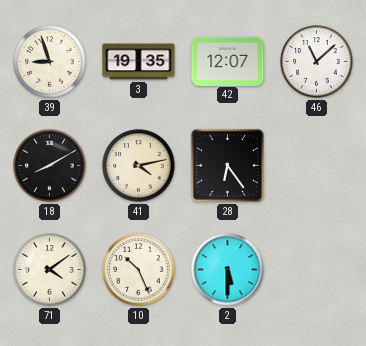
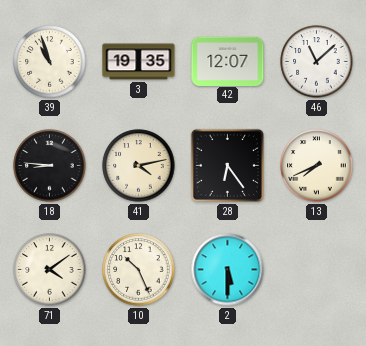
39: 8:57 -> 10:57
18: 8:10 -> 8:46
13: none -> 7:41
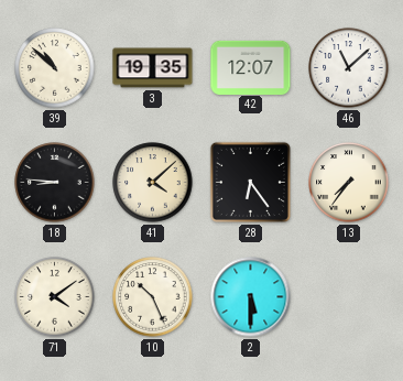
39: 10:57 -> 10:52
41: 4:13 -> 4:08
13: 7:41 -> 7:36
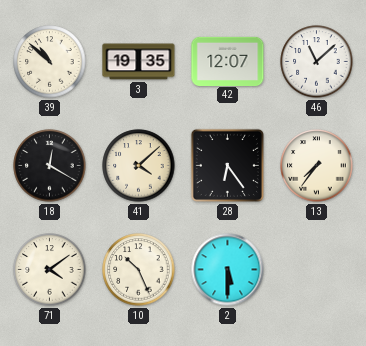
18: 8:46 -> 12:20
